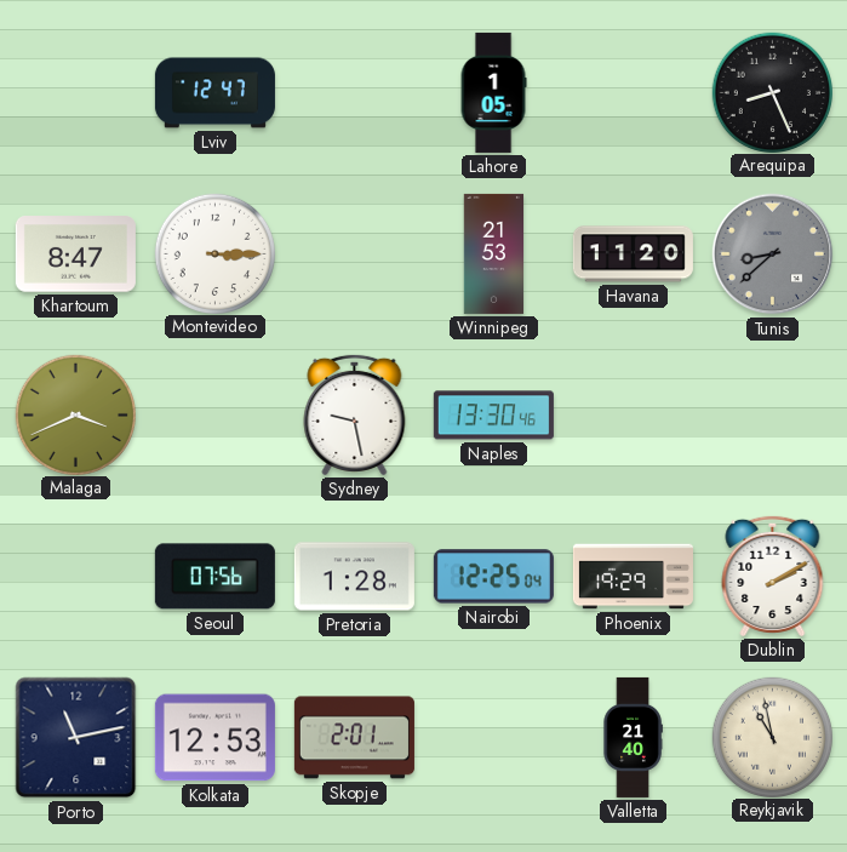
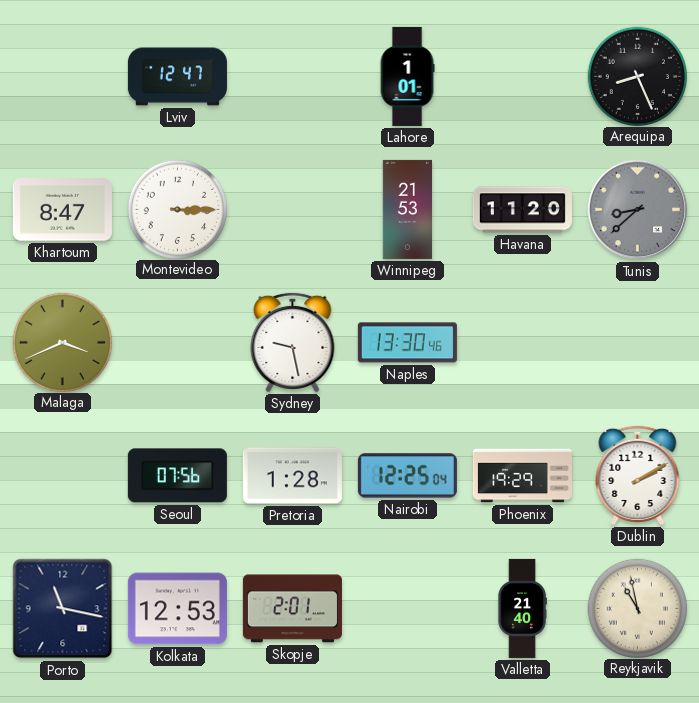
Lahore: 1:05 -> 1:01
Porto: 11:13 -> 11:17
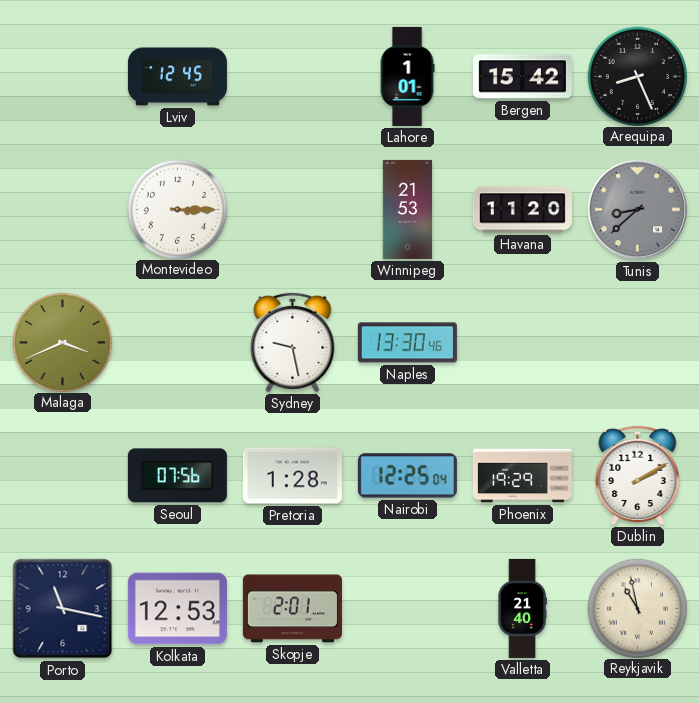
Lviv: 12:47 -> 12:45
Bergen: none -> 15:42
Khartoum: 8:47 -> none
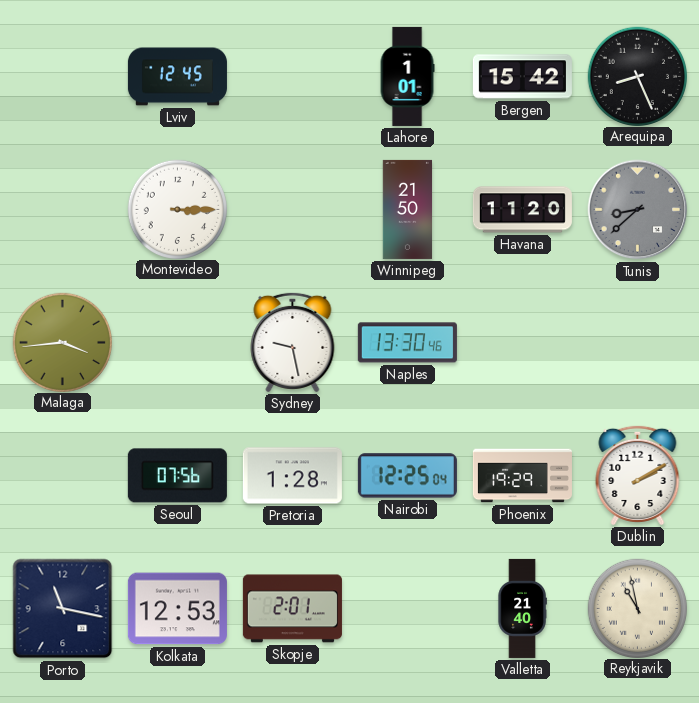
Winnipeg: 21:53 -> 21:50
Malaga: 3:41 -> 3:44
